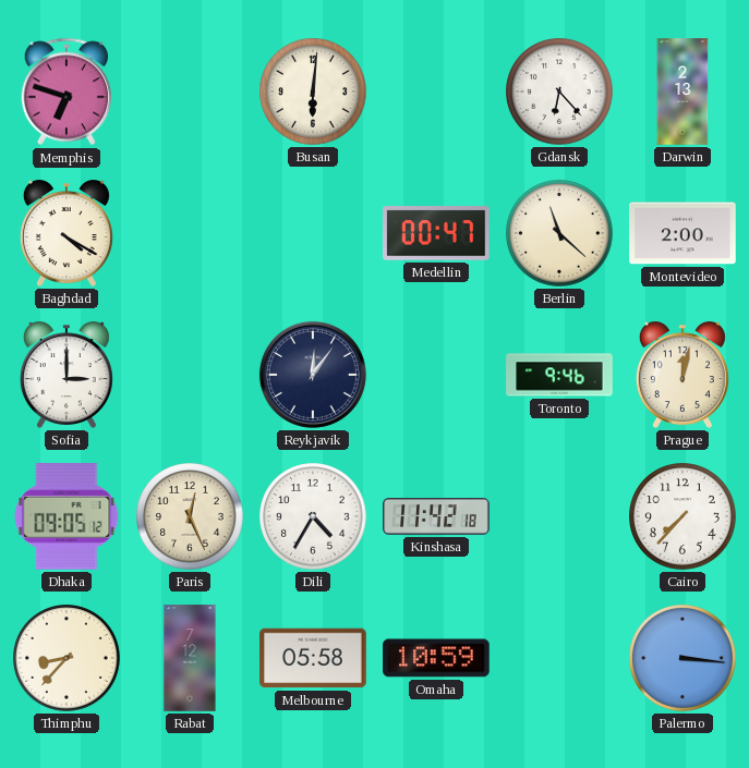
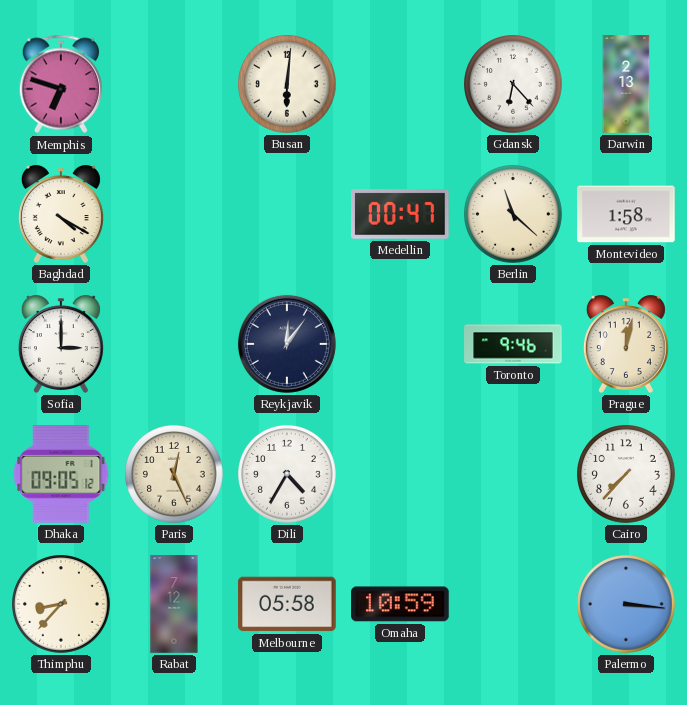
Montevideo: 2:00 -> 1:58
Kinshasa: 11:42 -> none
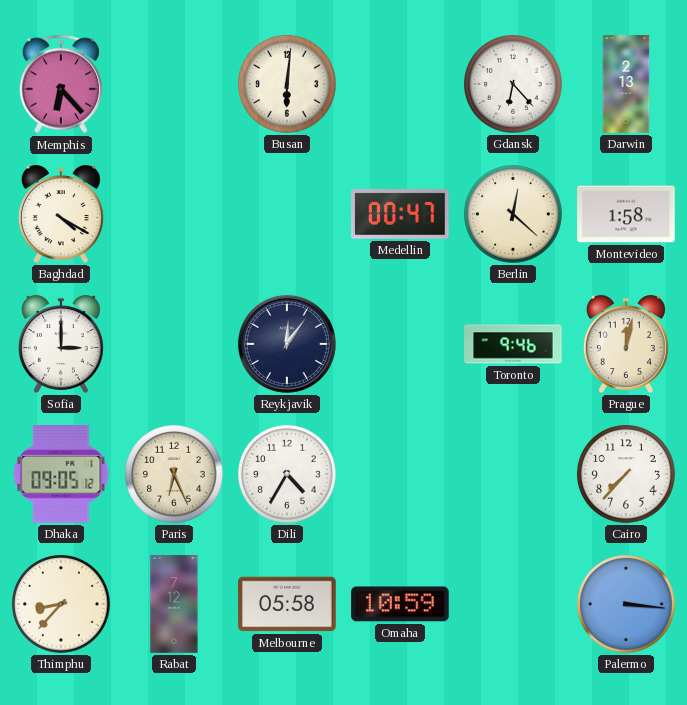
Memphis: 6:48 -> 6:23
Berlin: 11:22 -> 12:22
Paris: 12:26 -> 6:26
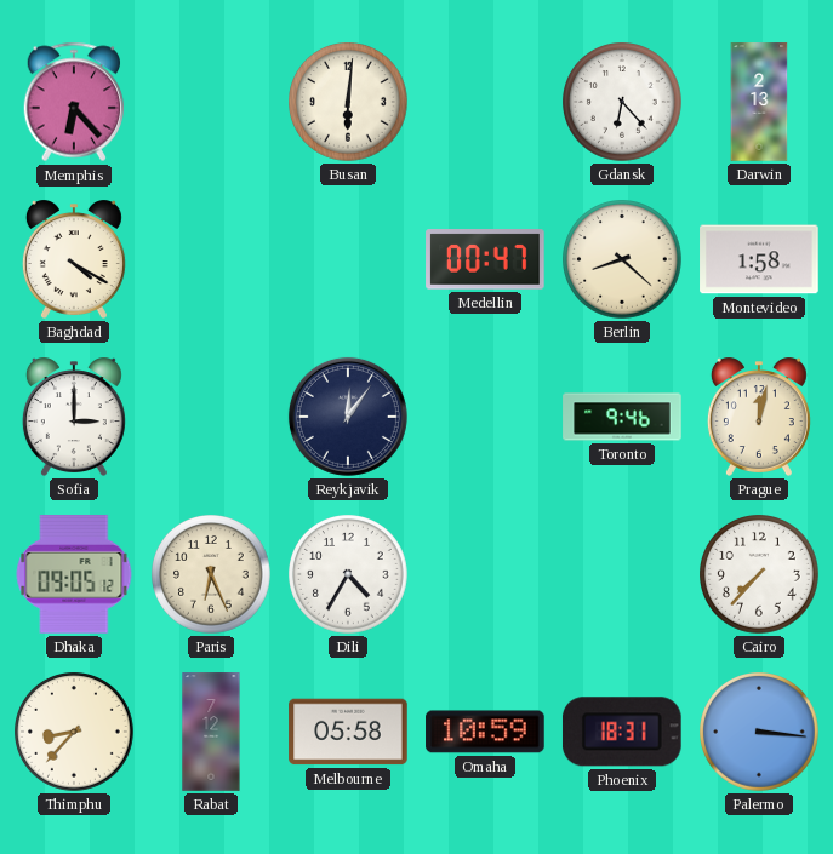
Berlin: 12:22 -> 8:22
Phoenix: none -> 18:31
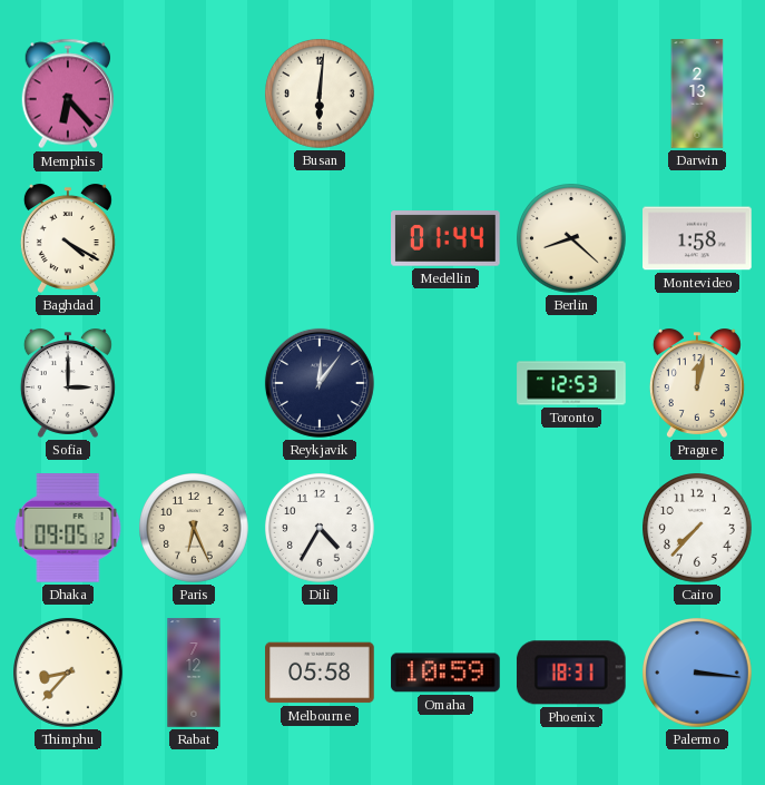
Gdansk: 6:23 -> none
Medellin: 00:47 -> 01:44
Toronto: 9:46 -> 12:53
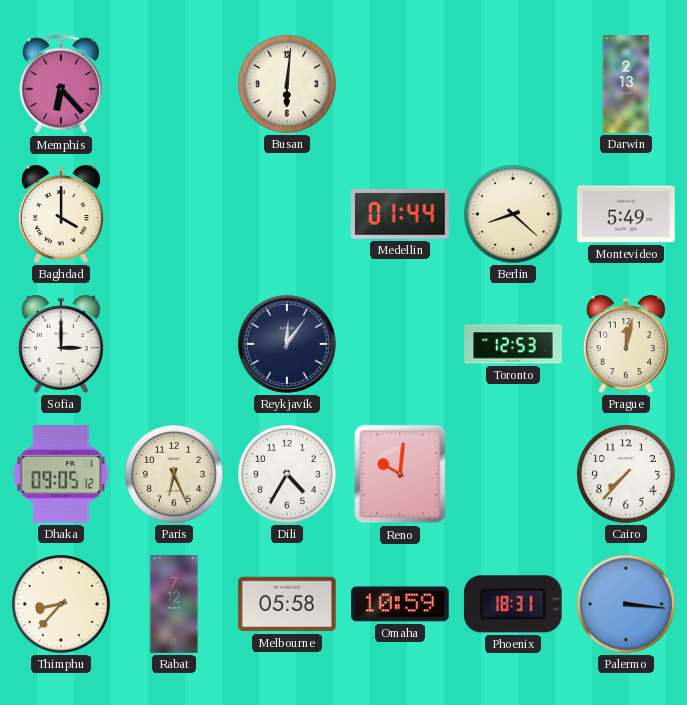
Baghdad: 4:20 -> 4:00
Montevideo: 1:58 -> 5:49
Reno: none -> 10:01
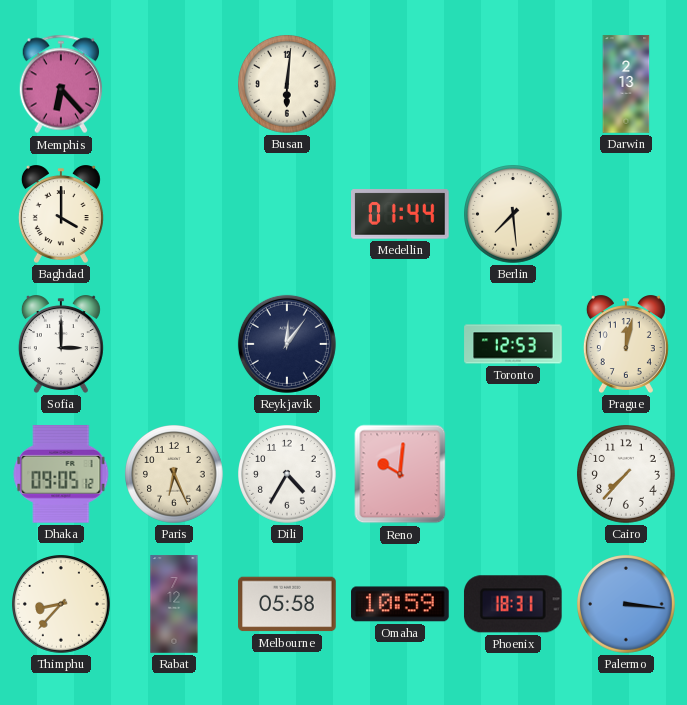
Berlin: 8:22 -> 7:29
Montevideo: 5:49 -> none
